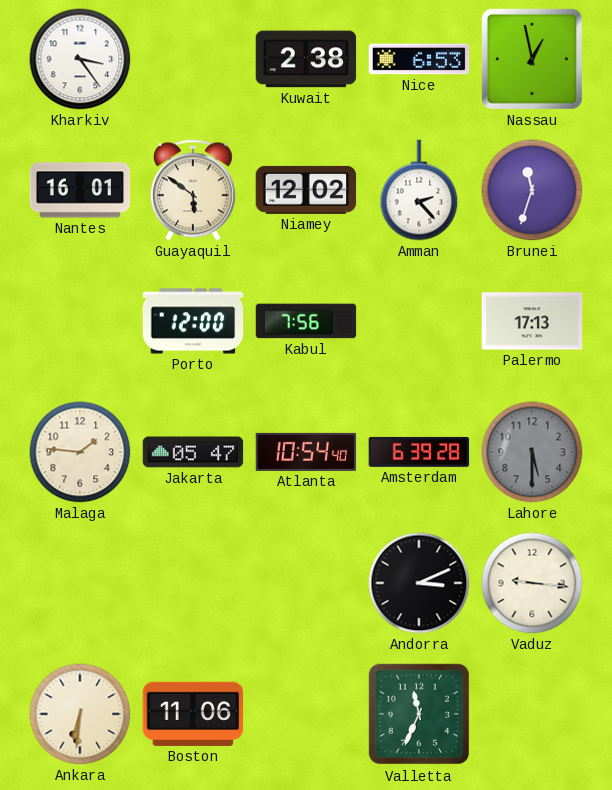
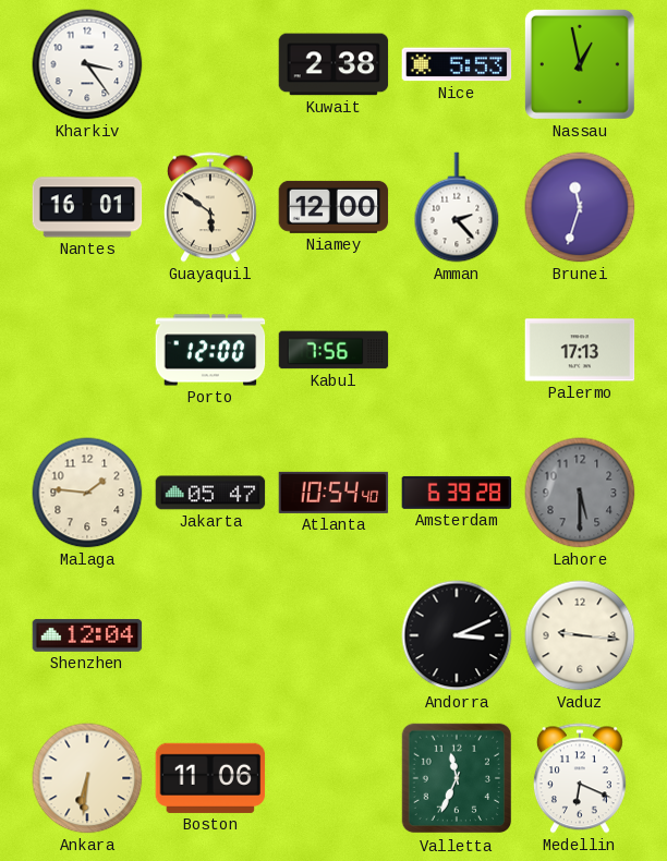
Nice: 6:53 -> 5:53
Niamey: 12:02 -> 12:00
Shenzhen: none -> 12:04
Medellin: none -> 6:19
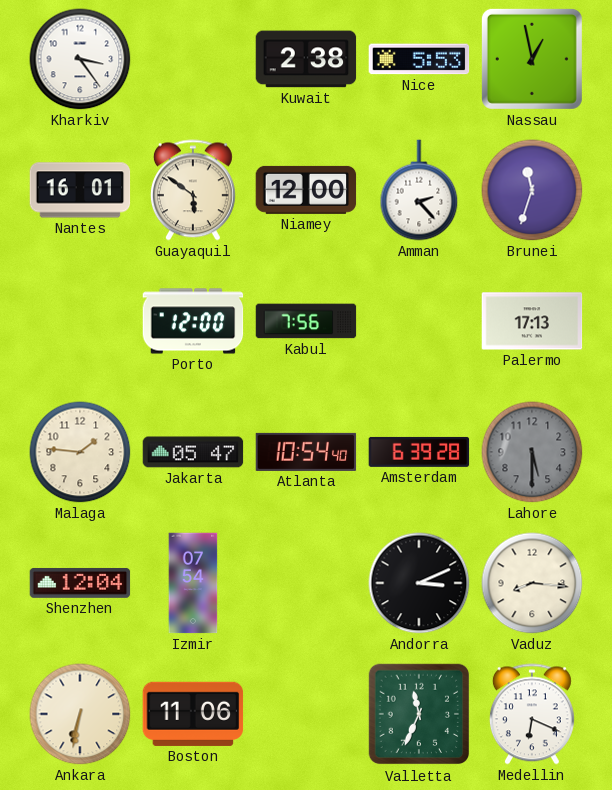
Izmir: none -> 07:54
Vaduz: 9:16 -> 8:16
Ankara: 6:31 -> 6:32
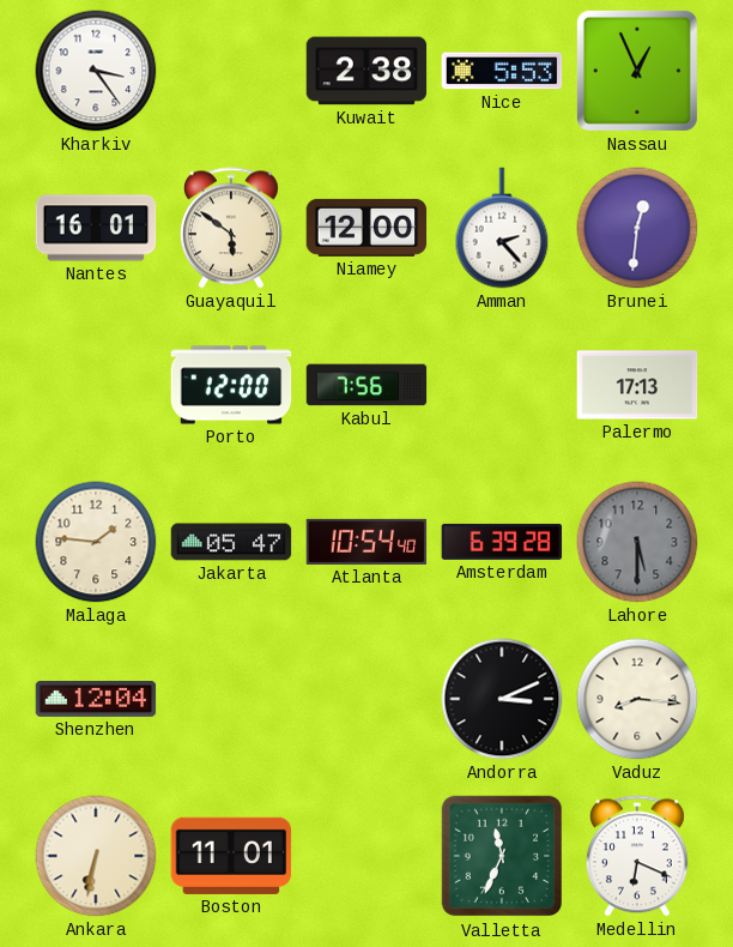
Nassau: 12:58 -> 12:56
Brunei: 11:33 -> 12:31
Izmir: 07:54 -> none
Boston: 11:06 -> 11:01
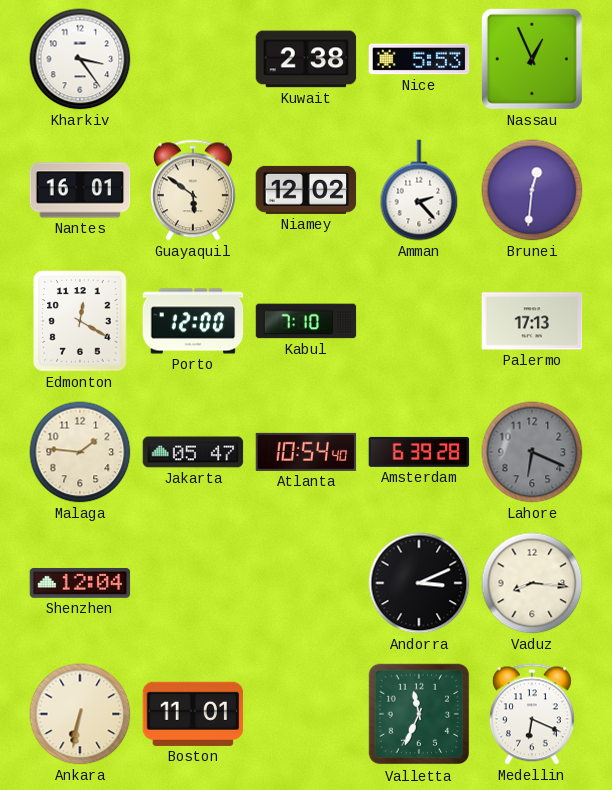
Niamey: 12:00 -> 12:02
Edmonton: none -> 12:20
Kabul: 7:56 -> 7:10
Lahore: 5:30 -> 6:19
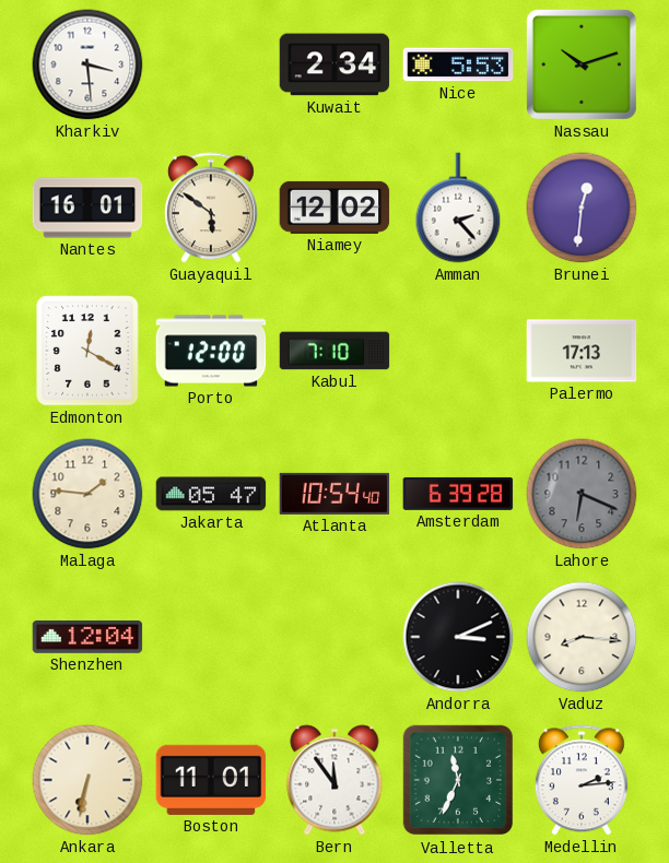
Kharkiv: 3:24 -> 3:29
Kuwait: 2:38 -> 2:34
Nassau: 12:56 -> 10:12
Bern: none -> 11:54
Medellin: 6:19 -> 2:14
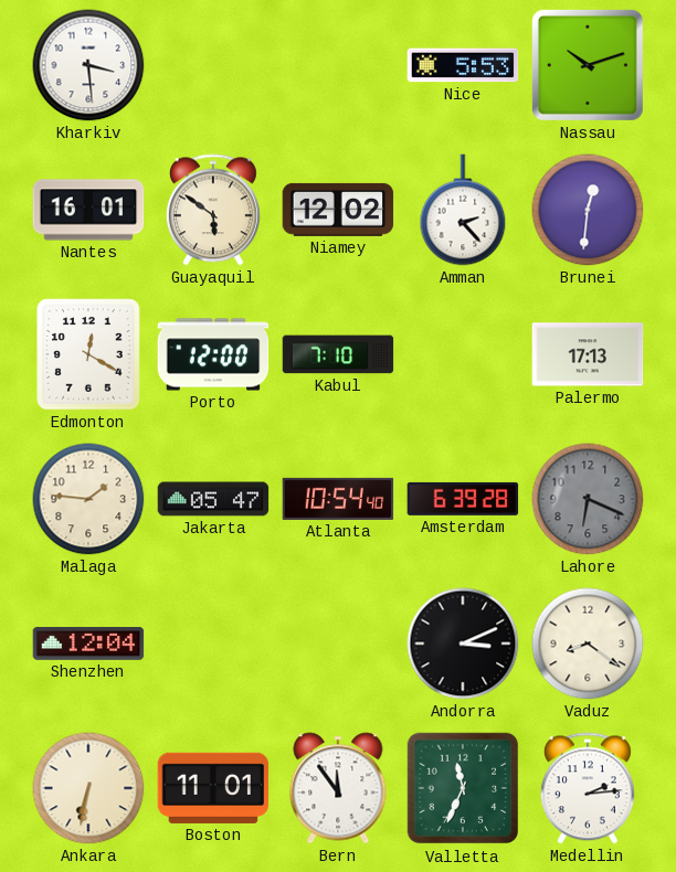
Kuwait: 2:34 -> none
Vaduz: 8:16 -> 8:21
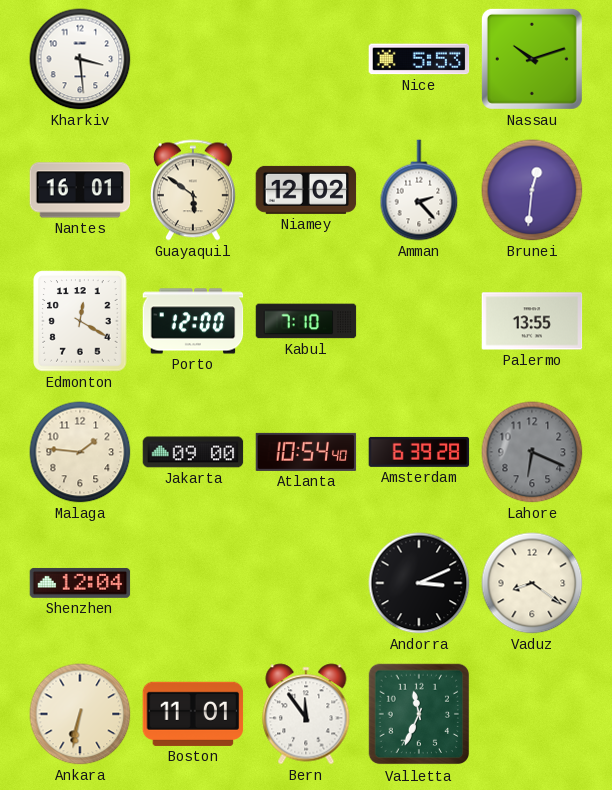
Palermo: 17:13 -> 13:55
Jakarta: 05:47 -> 09:00
Medellin: 2:14 -> none
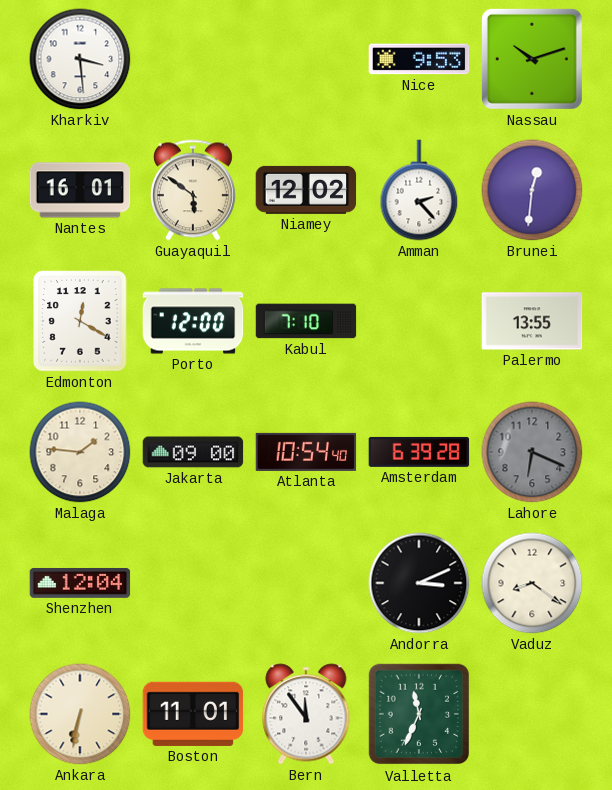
Nice: 5:53 -> 9:53
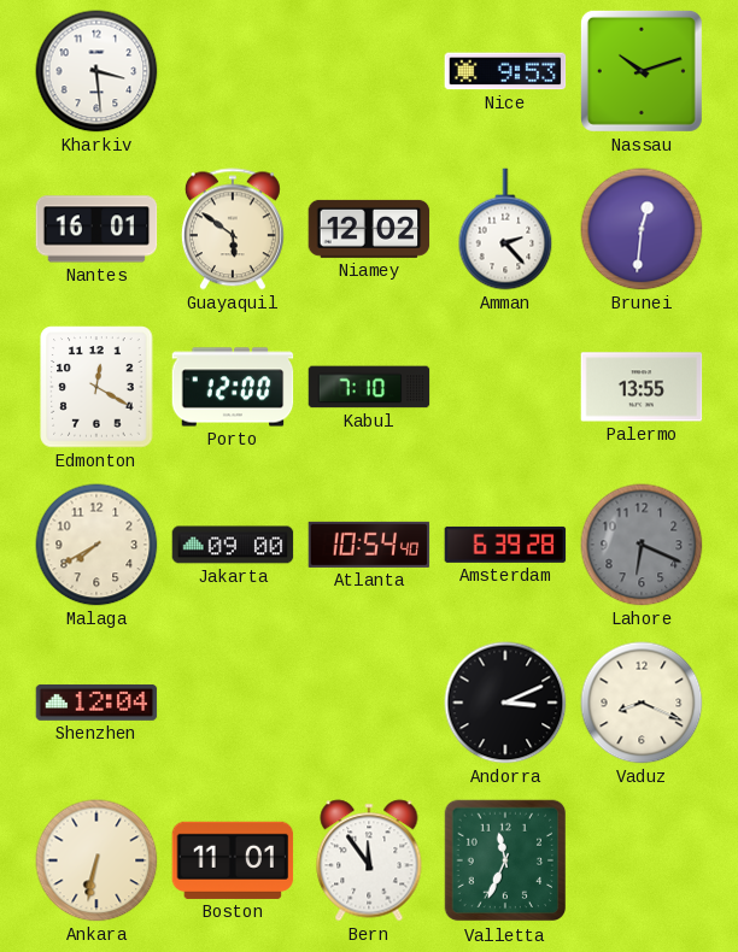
Malaga: 1:46 -> 7:40
Vaduz: 8:21 -> 8:19
